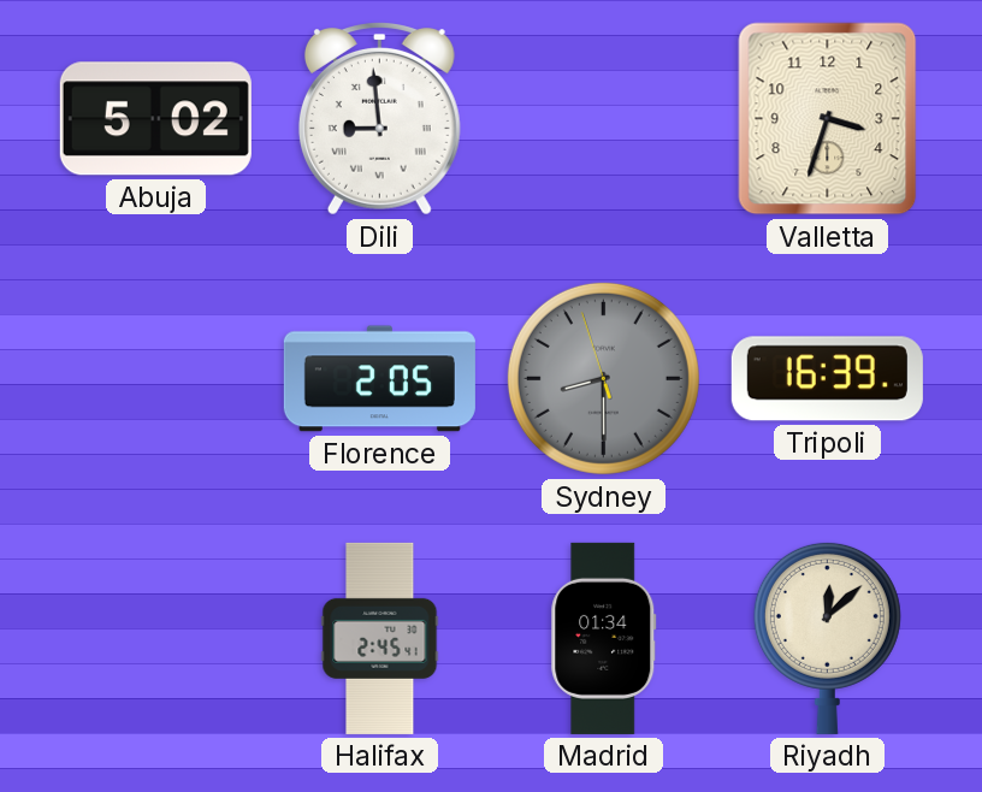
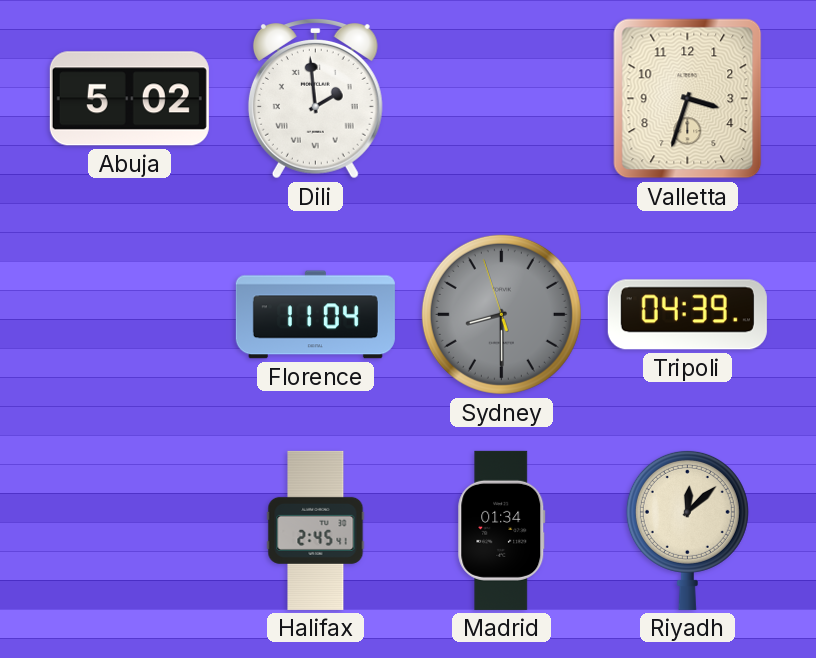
Dili: 8:59 -> 1:59
Florence: 2:05 -> 11:04
Tripoli: 16:39 -> 04:39
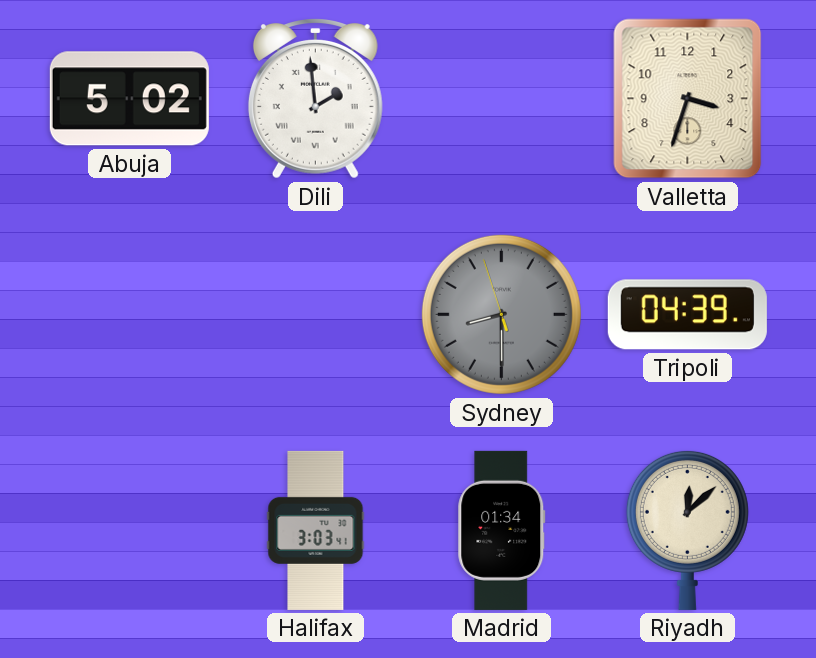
Florence: 11:04 -> none
Halifax: 2:45 -> 3:03
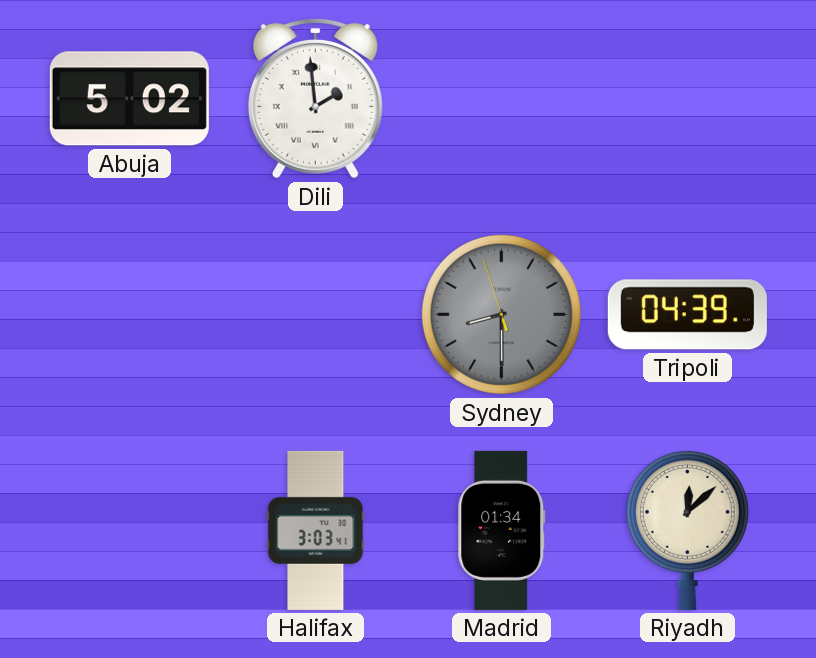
Valletta: 3:33 -> none
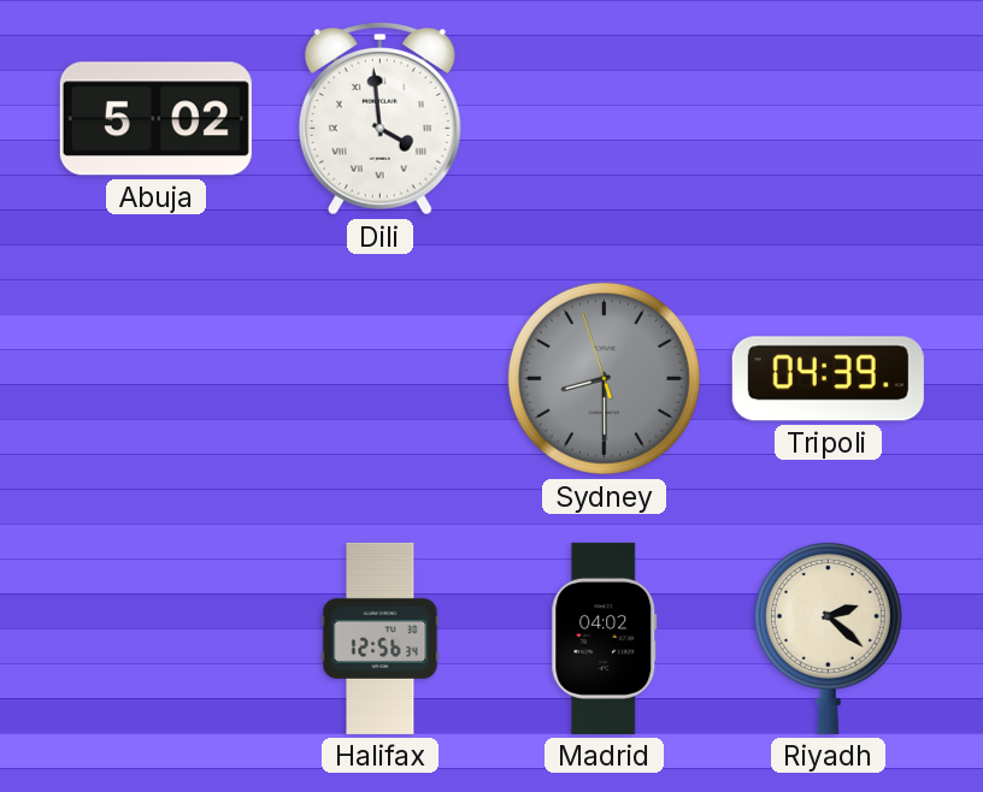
Dili: 1:59 -> 3:59
Halifax: 3:03 -> 12:56
Madrid: 01:34 -> 04:02
Riyadh: 12:08 -> 2:22
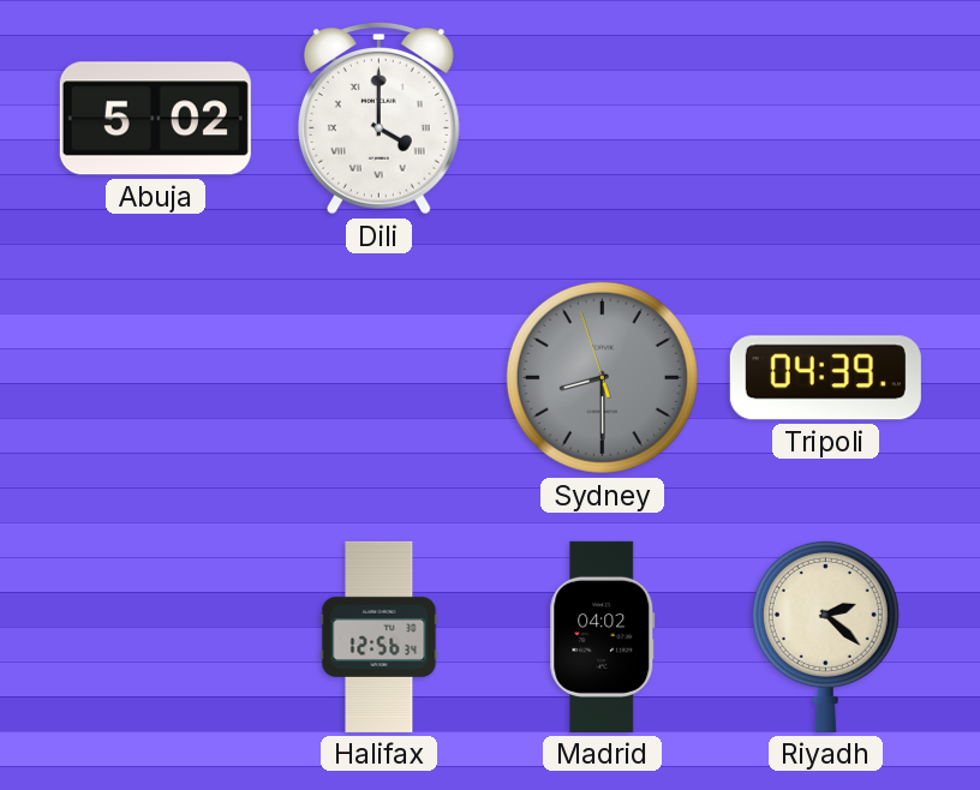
Dili: 3:59 -> 4:00
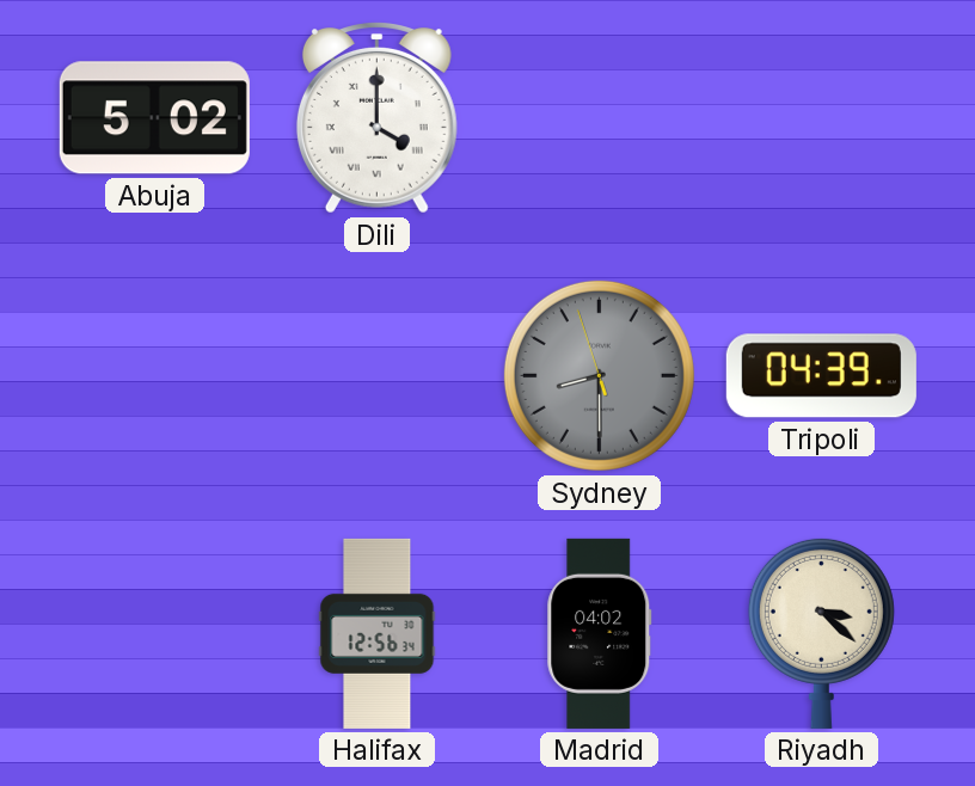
Riyadh: 2:22 -> 3:22
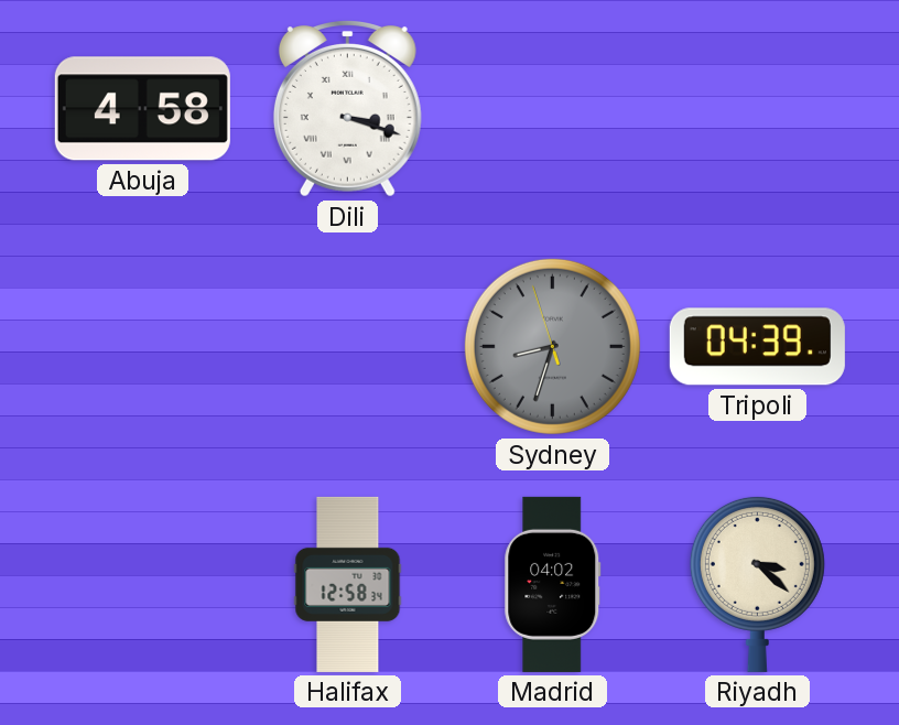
Abuja: 5:02 -> 4:58
Dili: 4:00 -> 3:18
Sydney: 8:29 -> 8:32
Halifax: 12:56 -> 12:58
